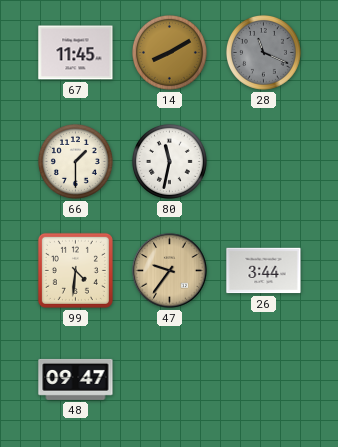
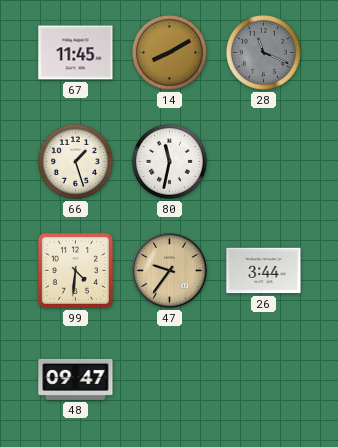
66: 1:30 -> 1:27
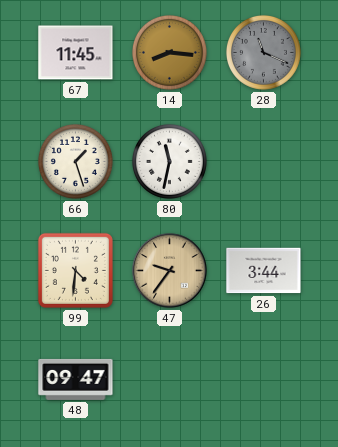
14: 8:10 -> 8:16
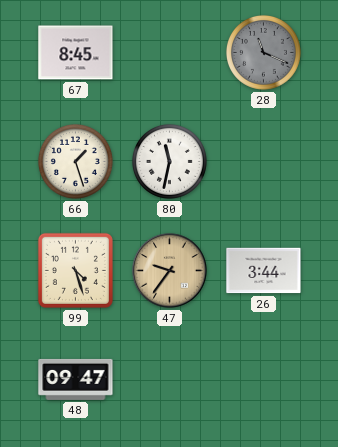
67: 11:45 -> 8:45
14: 8:16 -> none
99: 4:31 -> 4:27
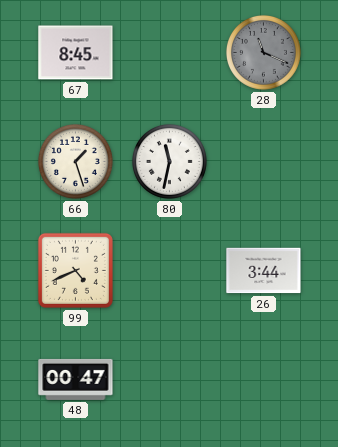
99: 4:27 -> 4:41
47: 9:36 -> none
48: 09:47 -> 00:47
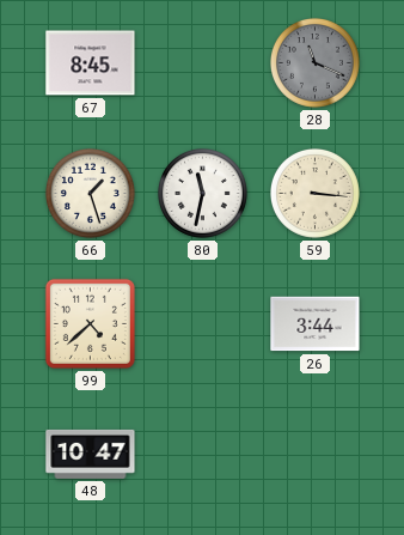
59: none -> 3:16
99: 4:41 -> 4:38
48: 00:47 -> 10:47
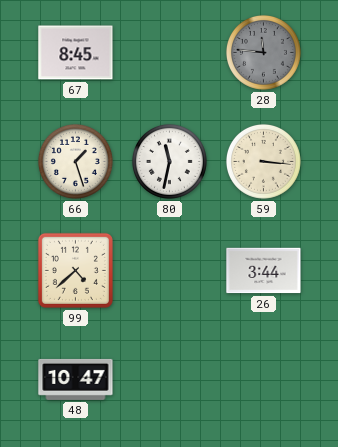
28: 11:19 -> 11:46
